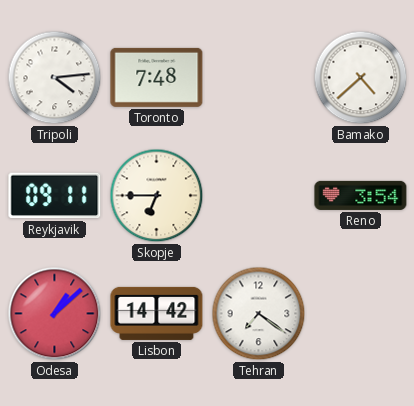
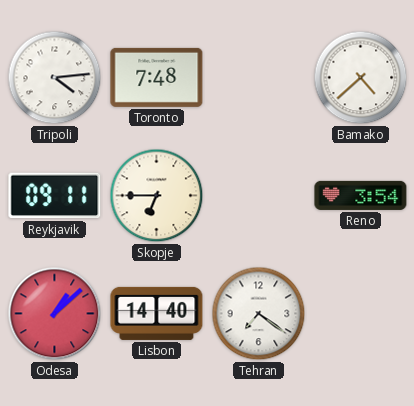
Lisbon: 14:42 -> 14:40
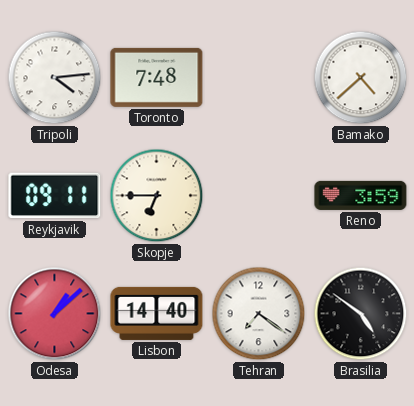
Reno: 3:54 -> 3:59
Brasilia: none -> 4:51
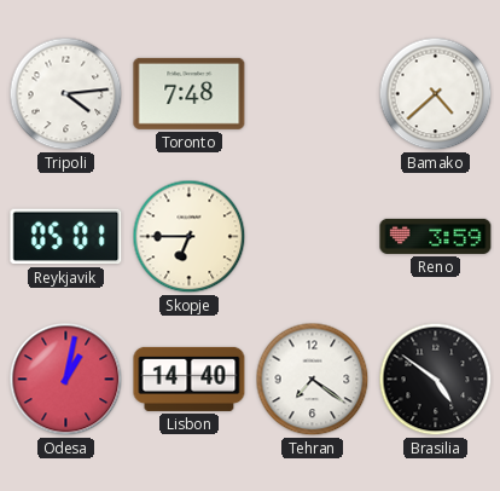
Reykjavik: 09:11 -> 05:01
Odesa: 1:08 -> 1:02
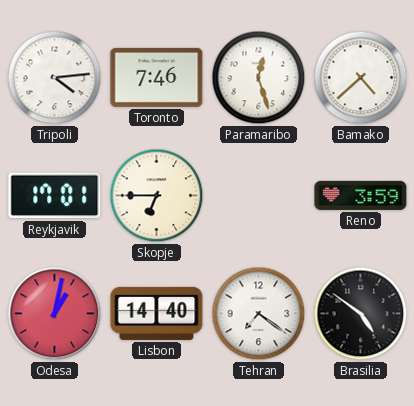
Toronto: 7:48 -> 7:46
Paramaribo: none -> 12:27
Reykjavik: 05:01 -> 17:01
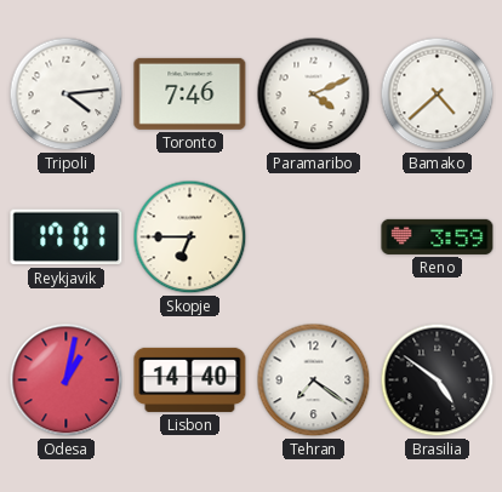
Paramaribo: 12:27 -> 4:11
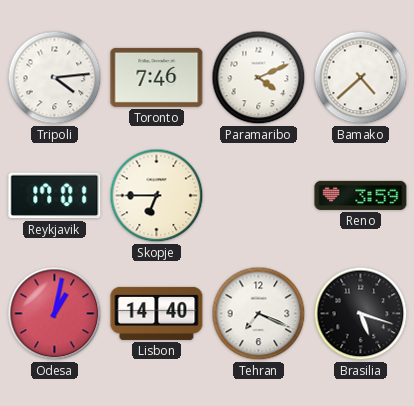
Tehran: 7:21 -> 7:19
Brasilia: 4:51 -> 5:18
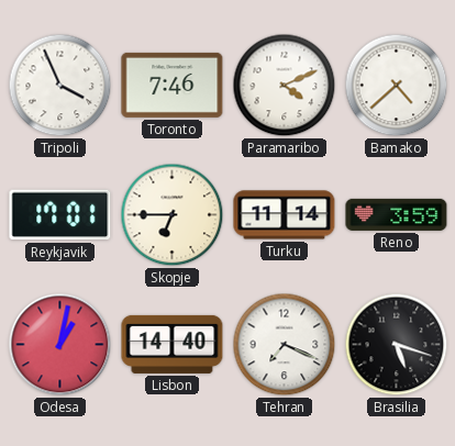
Tripoli: 4:14 -> 3:56
Turku: none -> 11:14
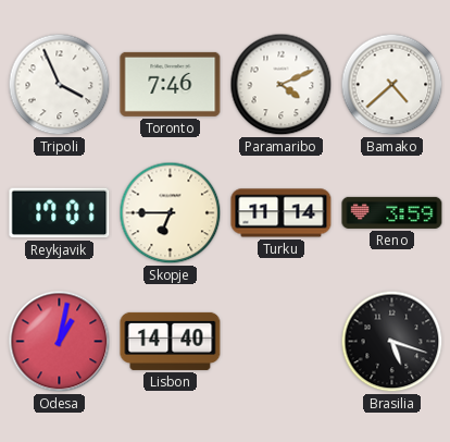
Tehran: 7:19 -> none
